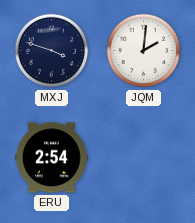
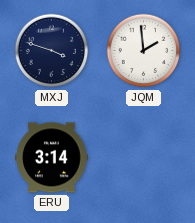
JQM: 2:01 -> 1:59
ERU: 2:54 -> 3:14
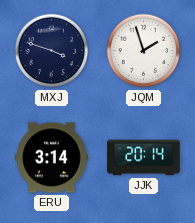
JQM: 1:59 -> 1:57
JJK: none -> 20:14
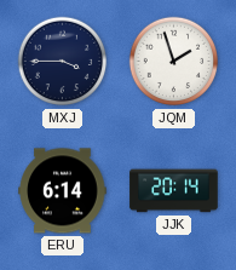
MXJ: 3:48 -> 3:45
ERU: 3:14 -> 6:14
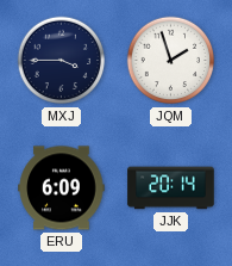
ERU: 6:14 -> 6:09
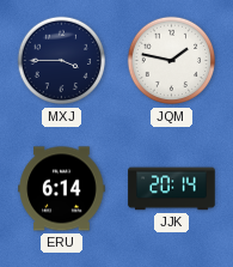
JQM: 1:57 -> 1:47
ERU: 6:09 -> 6:14
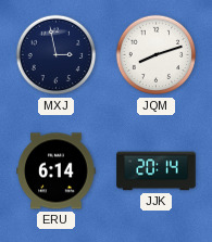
MXJ: 3:45 -> 2:58
JQM: 1:47 -> 8:12
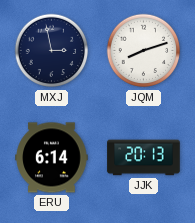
JJK: 20:14 -> 20:13
